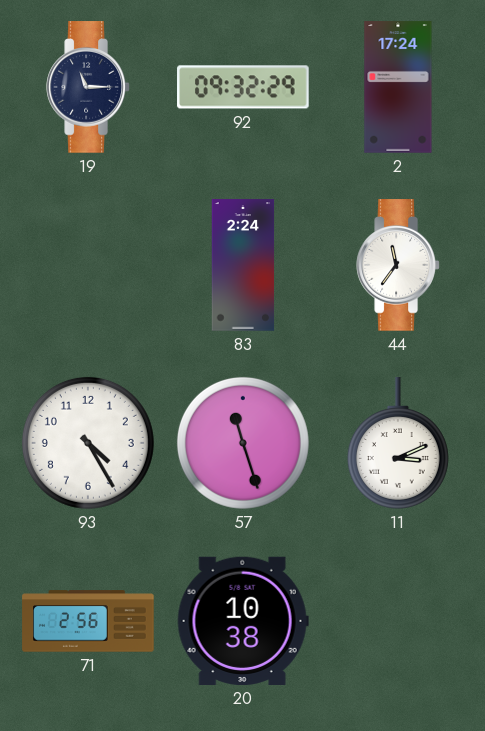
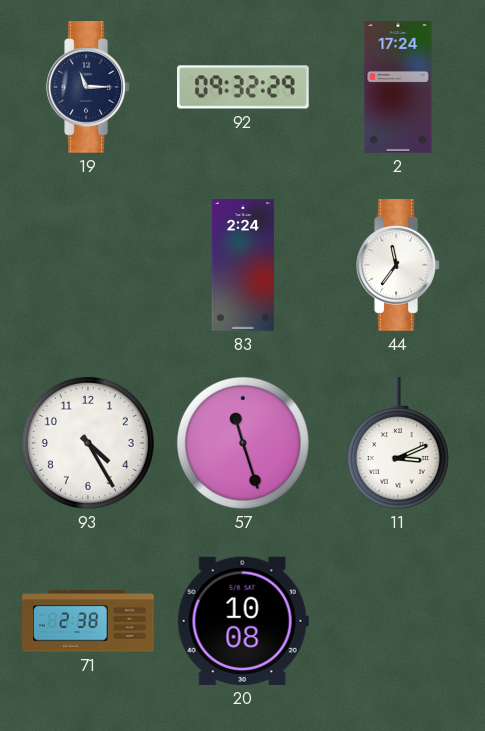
71: 2:56 -> 2:38
20: 10:38 -> 10:08
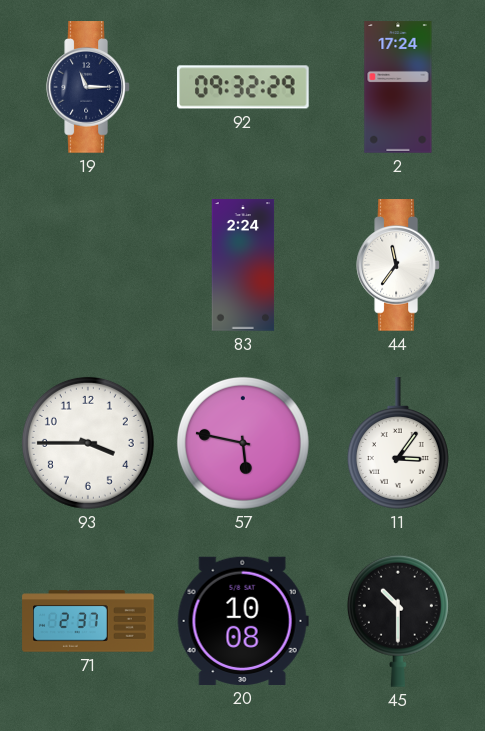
93: 4:25 -> 3:45
57: 11:27 -> 5:47
11: 3:11 -> 3:06
71: 2:38 -> 2:37
45: none -> 10:30
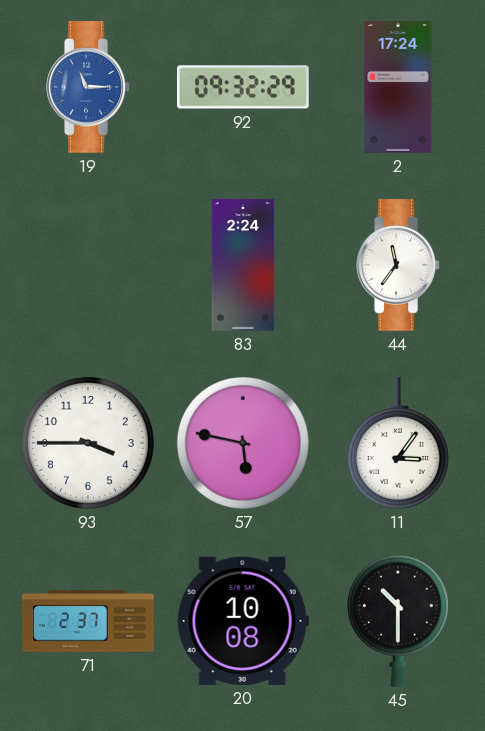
19 dial: navy -> blue
